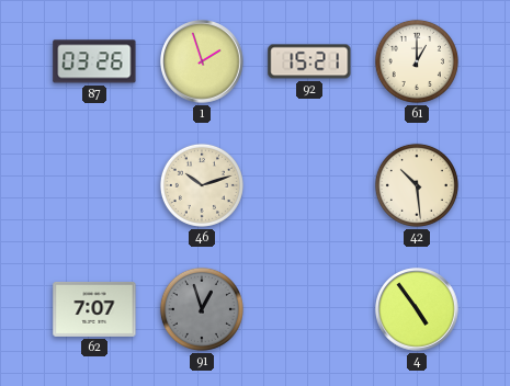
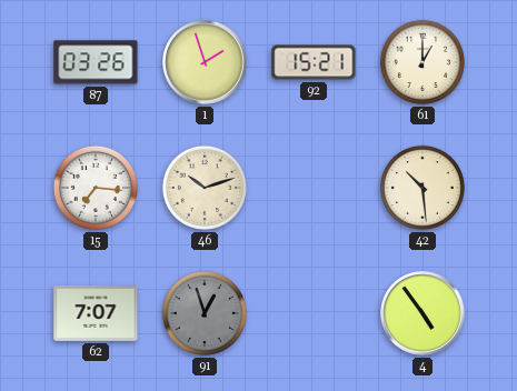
15: none -> 7:16
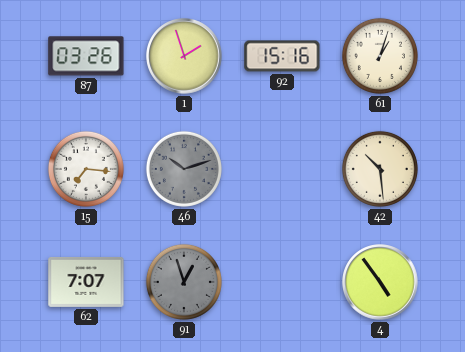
92: 15:21 -> 15:16
61: 1:00 -> 1:03
46 dial: cream -> grey
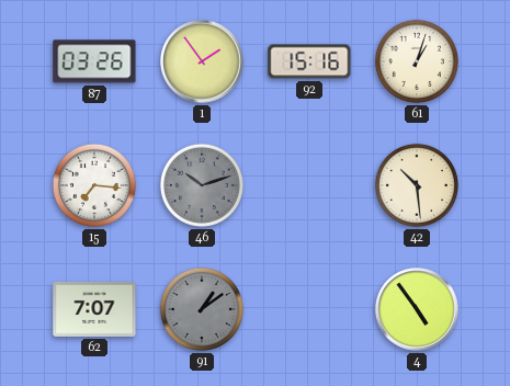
1: 1:57 -> 1:54
91: 12:57 -> 1:09
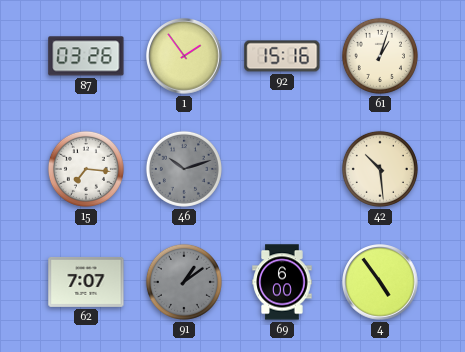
69: none -> 6:00
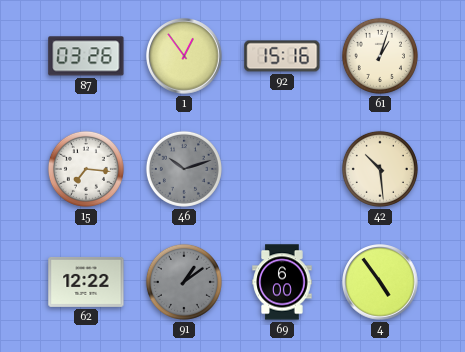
1: 1:54 -> 12:54
62: 7:07 -> 12:22
